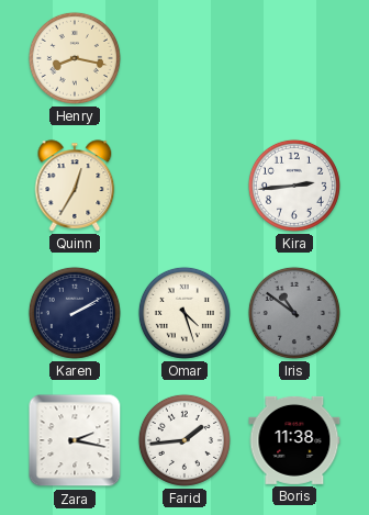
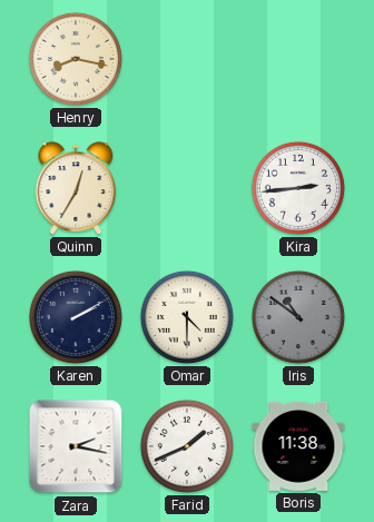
Omar: 4:27 -> 4:30
Farid: 1:44 -> 1:41
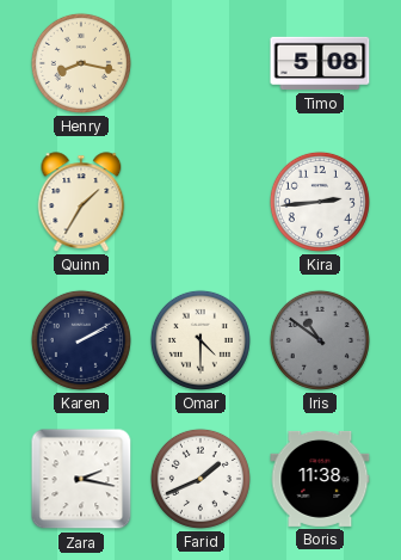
Timo: none -> 5:08
Quinn: 12:35 -> 1:35
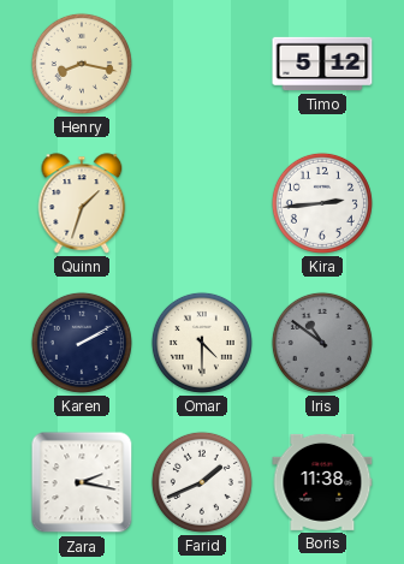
Timo: 5:08 -> 5:12
Quinn: 1:35 -> 1:33
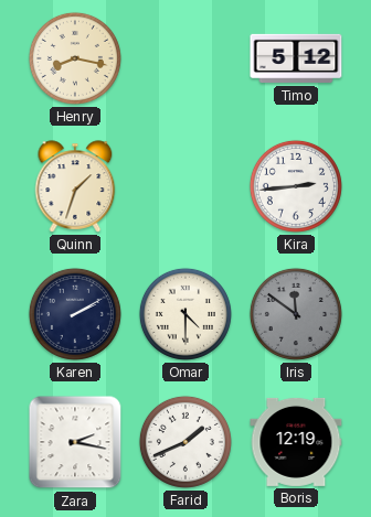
Iris: 10:51 -> 11:51
Boris: 11:38 -> 12:19
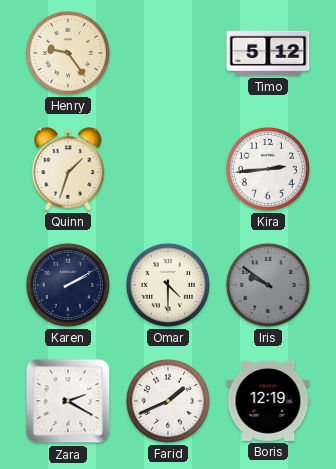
Henry: 8:17 -> 9:24
Iris: 11:51 -> 9:51
Zara: 2:17 -> 2:20
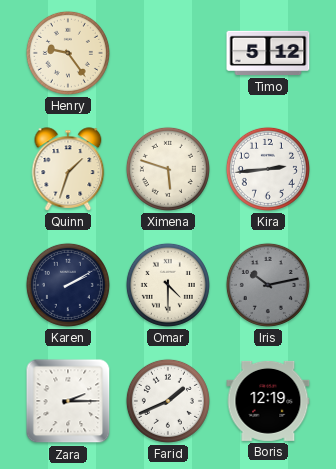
Ximena: none -> 5:48
Iris: 9:51 -> 10:13
Zara: 2:20 -> 2:15
